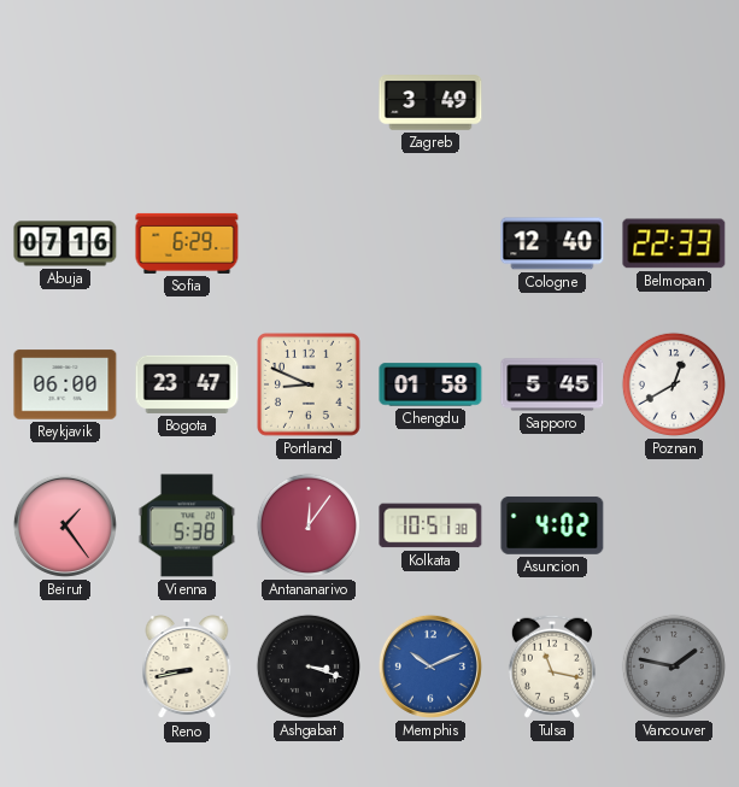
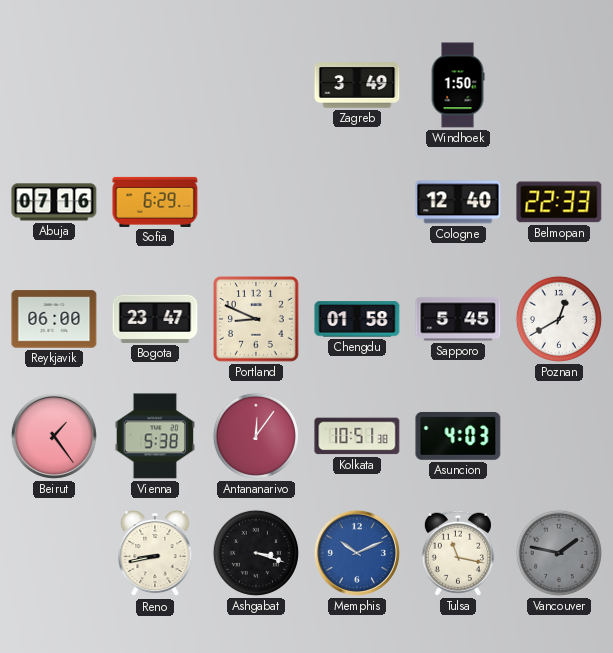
Windhoek: none -> 1:50
Asuncion: 4:02 -> 4:03
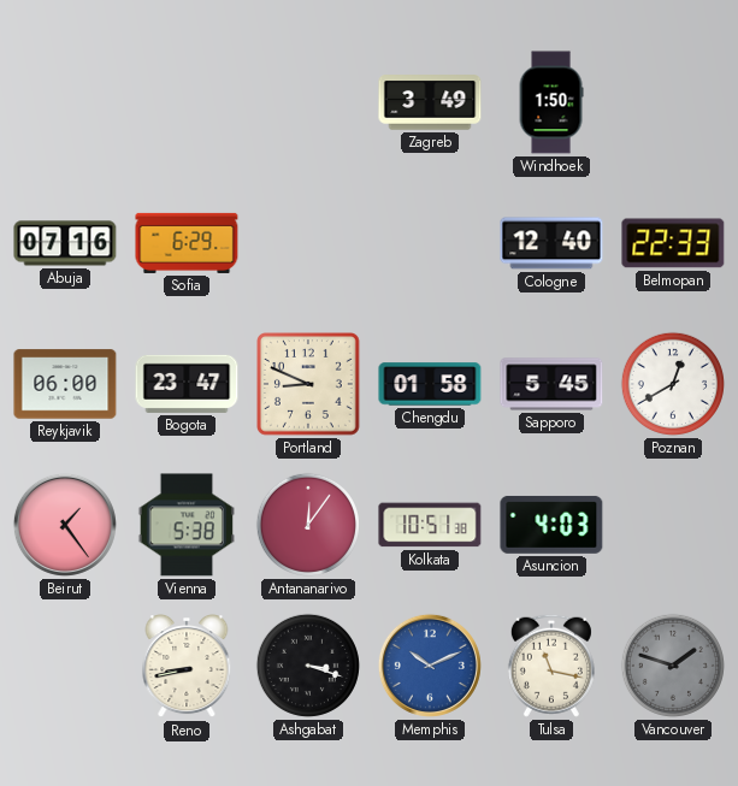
Vancouver: 1:47 -> 1:48
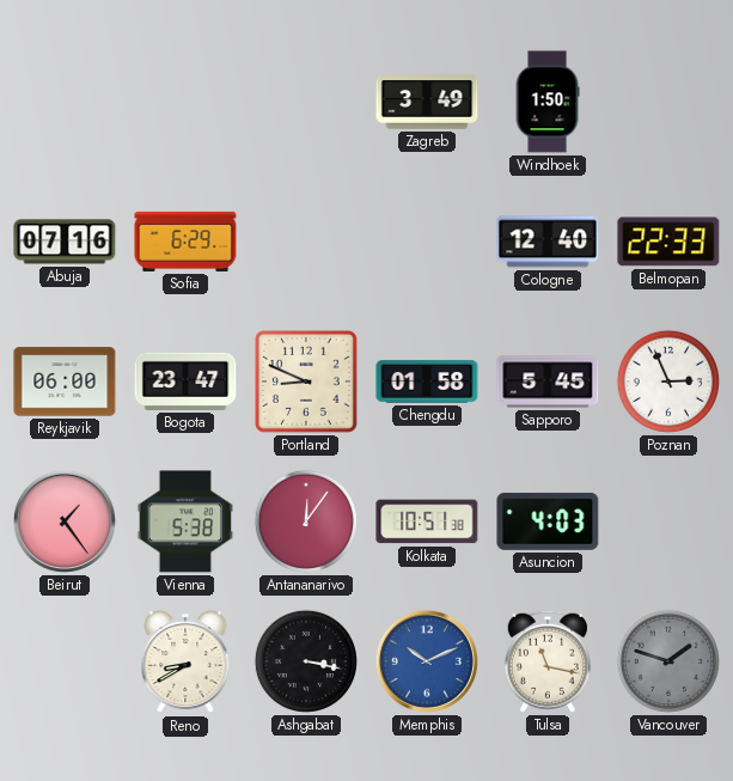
Poznan: 12:40 -> 2:56
Reno: 8:43 -> 8:40
Ashgabat: 3:18 -> 3:17
